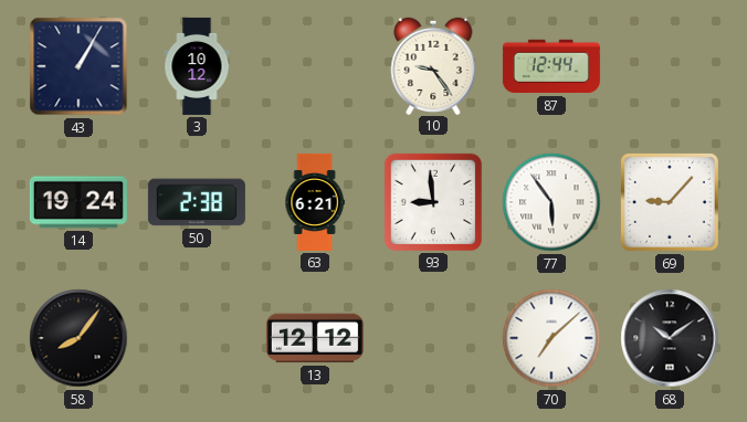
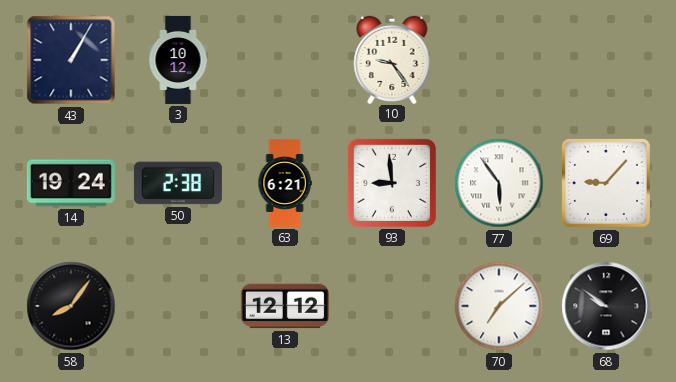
87: 12:44 -> none
68: 10:09 -> 9:51
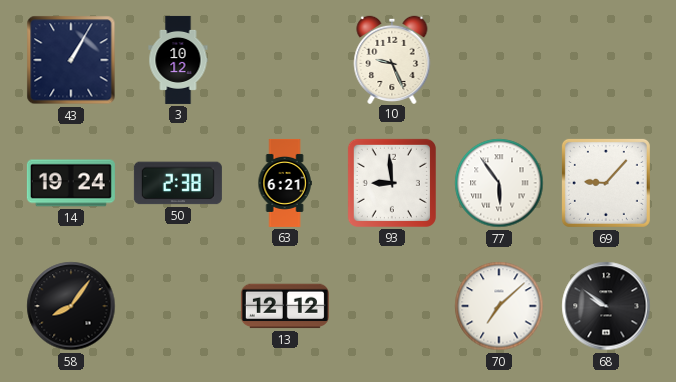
10: 9:24 -> 9:26
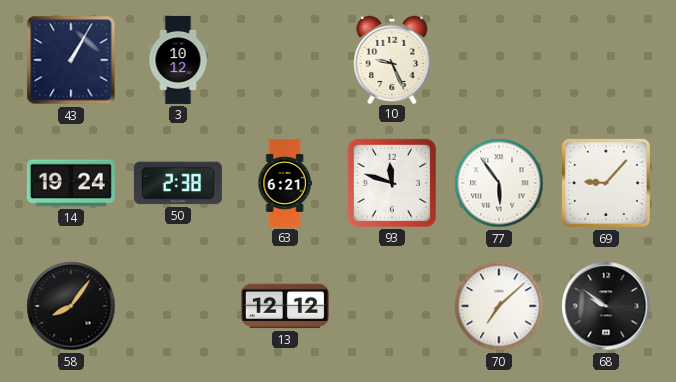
93: 8:59 -> 11:48
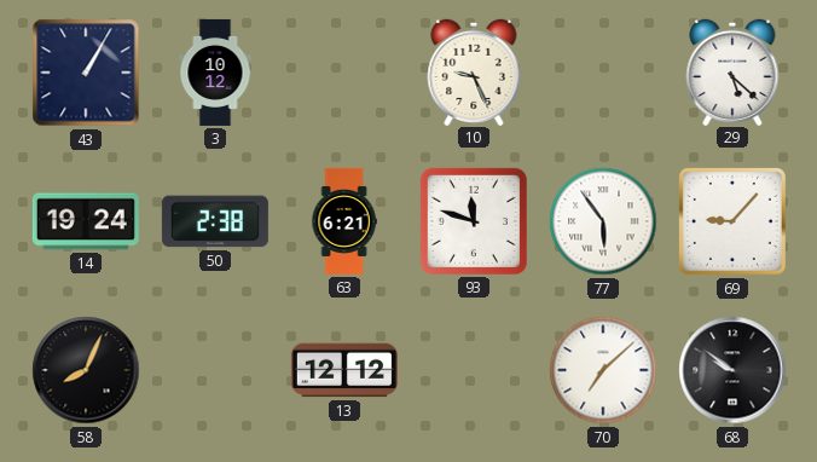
29: none -> 5:22
58: 8:06 -> 8:04
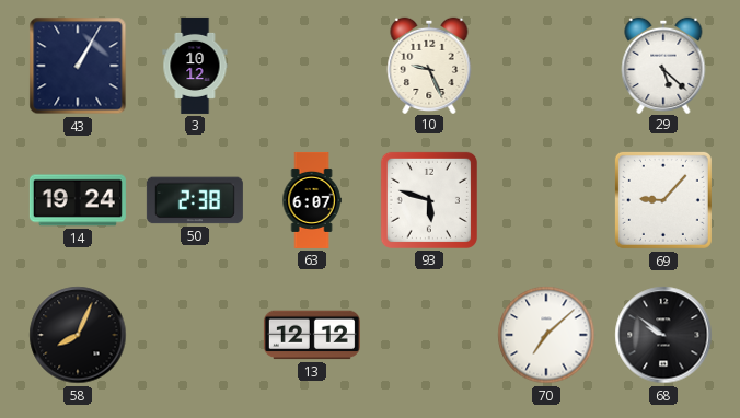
63: 6:21 -> 6:07
93: 11:48 -> 5:48
77: 5:54 -> none
